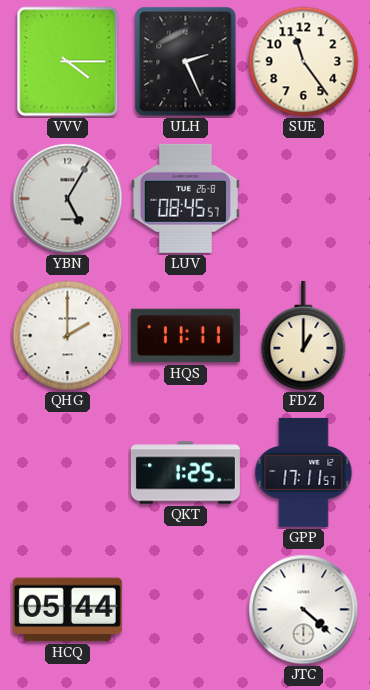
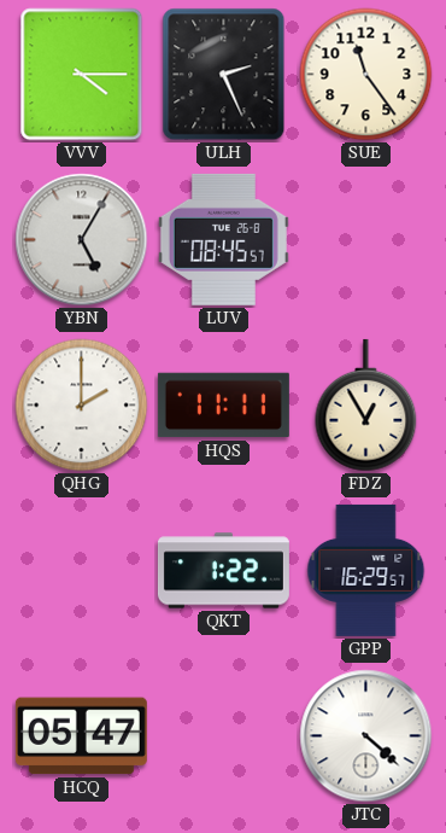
FDZ: 1:00 -> 12:55
QKT: 1:25 -> 1:22
GPP: 17:11 -> 16:29
HCQ: 05:44 -> 05:47
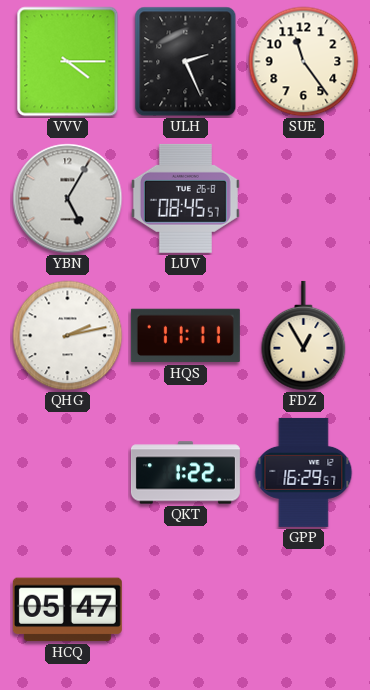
QHG: 2:00 -> 2:13
JTC: 4:22 -> none
